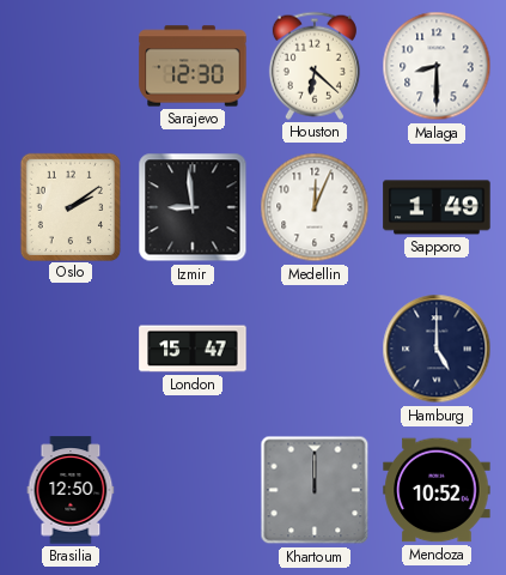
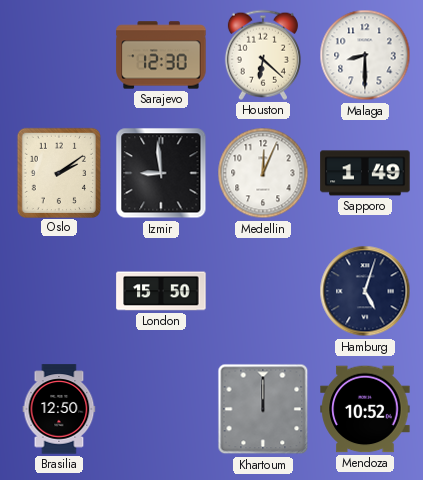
London: 15:47 -> 15:50
Hamburg: 5:00 -> 5:03
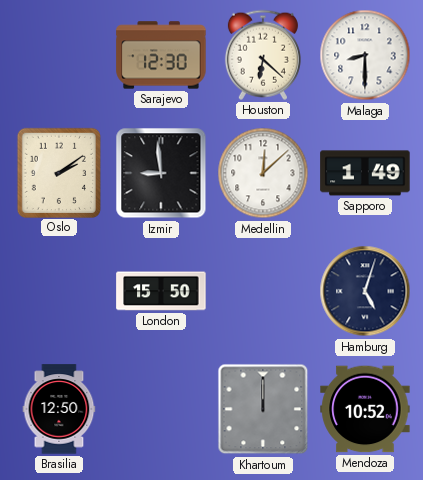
Medellin: 12:04 -> 12:08
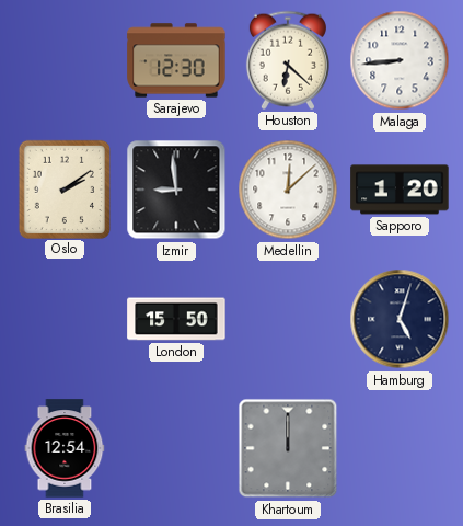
Malaga: 8:30 -> 8:44
Sapporo: 1:49 -> 1:20
Brasilia: 12:50 -> 12:54
Mendoza: 10:52 -> none
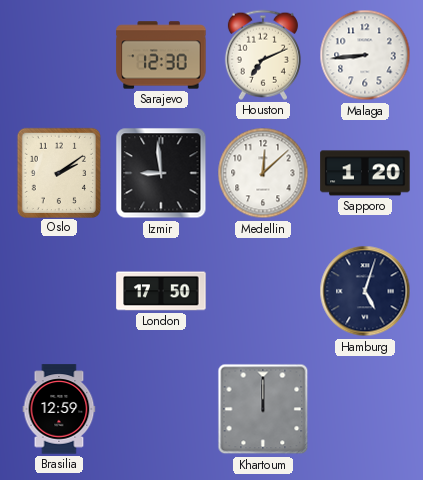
Houston: 6:22 -> 7:11
London: 15:50 -> 17:50
Brasilia: 12:54 -> 12:59
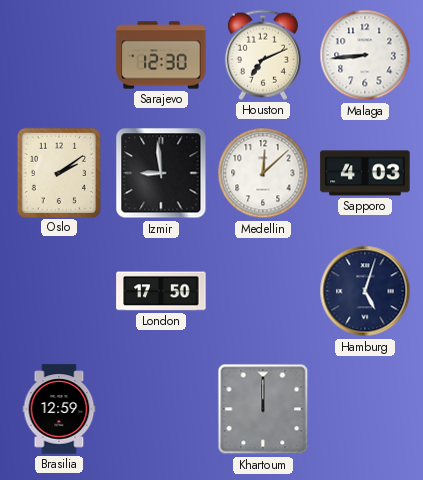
Sapporo: 1:20 -> 4:03
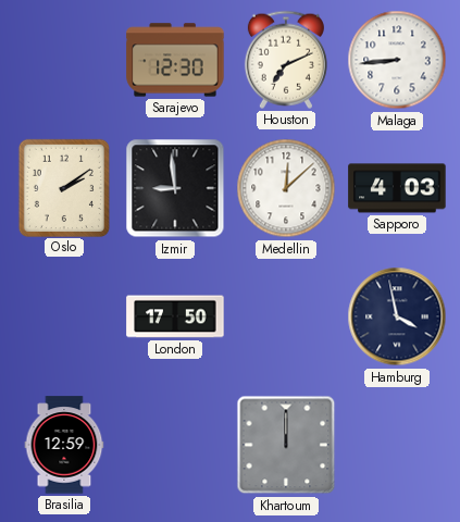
Hamburg: 5:03 -> 3:58
